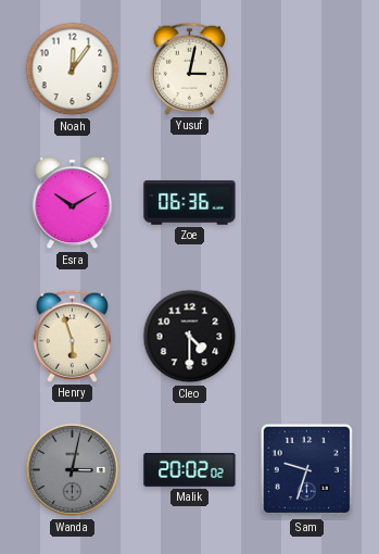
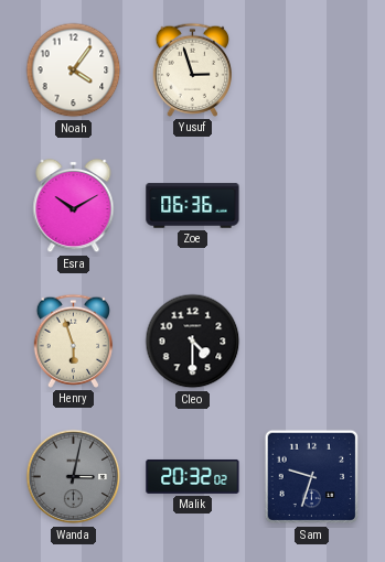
Noah: 12:06 -> 4:06
Yusuf: 3:02 -> 2:57
Malik: 20:02 -> 20:32
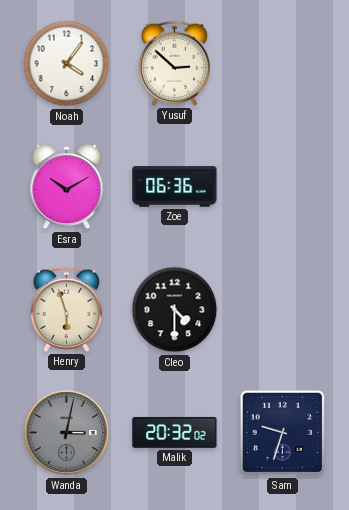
Yusuf: 2:57 -> 2:52
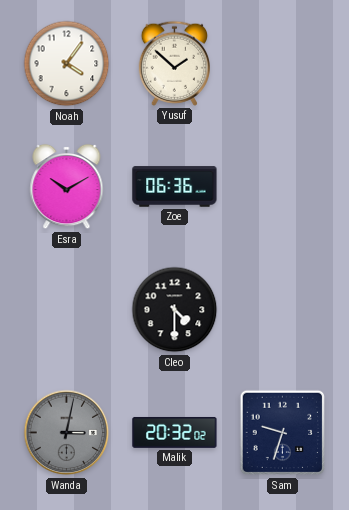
Yusuf: 2:52 -> 1:52
Henry: 5:57 -> none
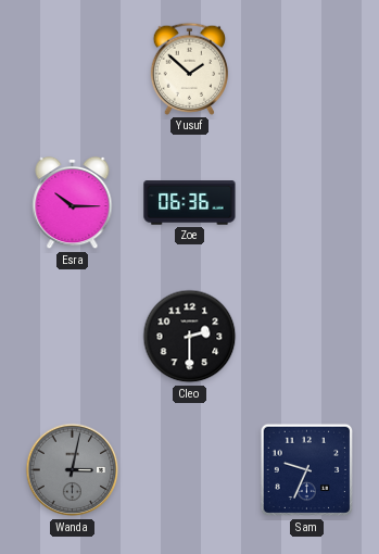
Noah: 4:06 -> none
Esra: 10:10 -> 10:15
Cleo: 4:30 -> 2:30
Malik: 20:32 -> none
Sam: 9:33 -> 9:34
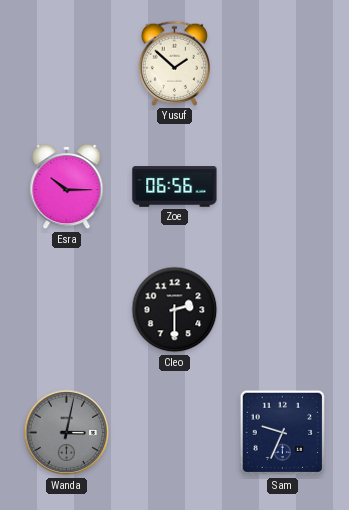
Zoe: 06:36 -> 06:56
